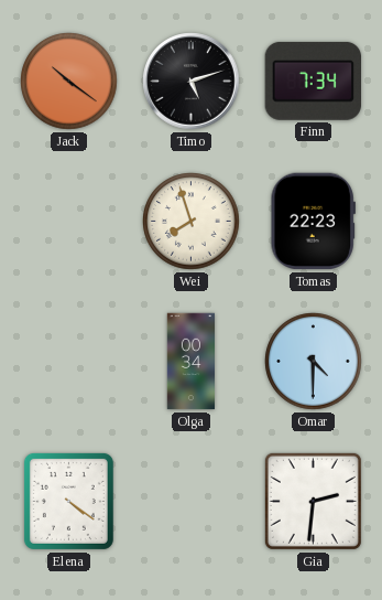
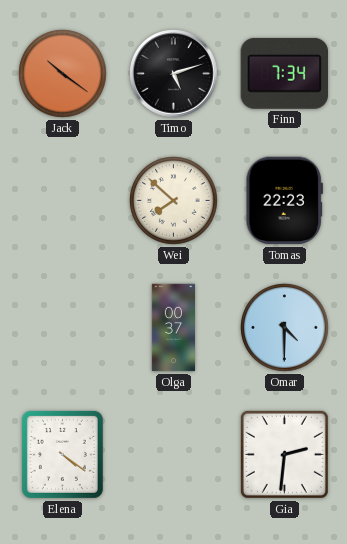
Wei: 7:57 -> 7:52
Olga: 00:34 -> 00:37
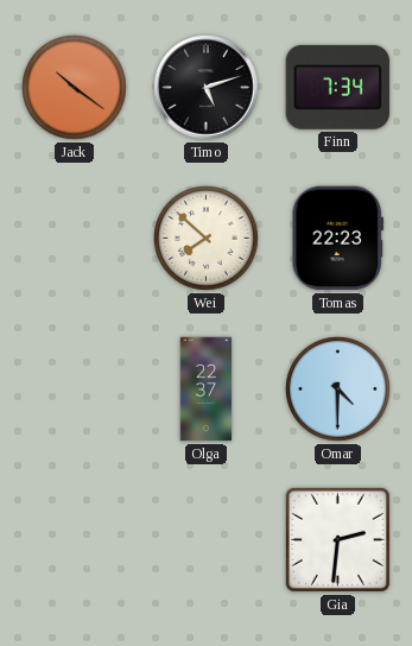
Olga: 00:37 -> 22:37
Elena: 4:21 -> none
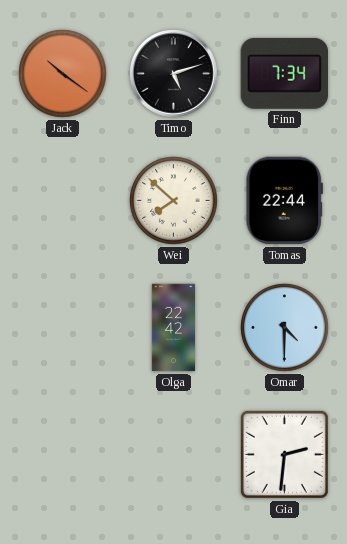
Tomas: 22:23 -> 22:44
Olga: 22:37 -> 22:42
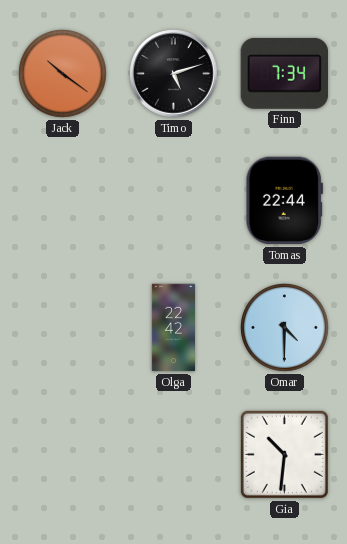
Wei: 7:52 -> none
Gia: 2:31 -> 10:31
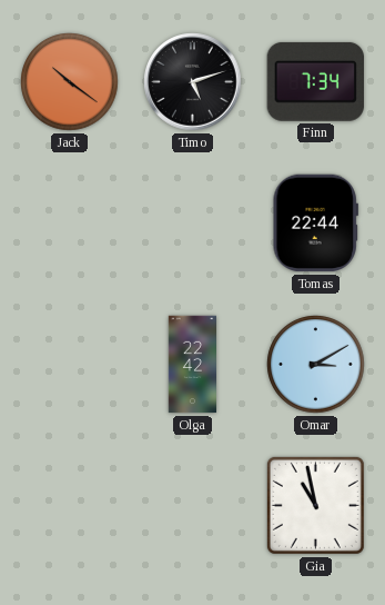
Omar: 4:30 -> 3:10
Gia: 10:31 -> 10:58
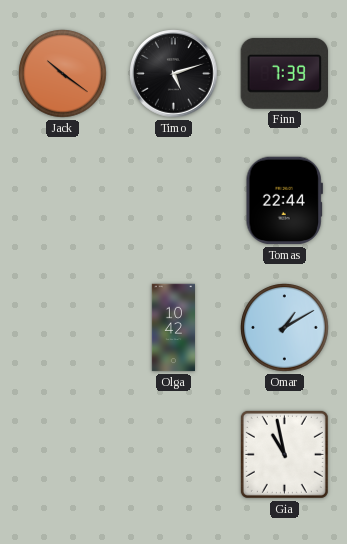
Finn: 7:34 -> 7:39
Olga: 22:42 -> 10:42
Omar: 3:10 -> 1:10
